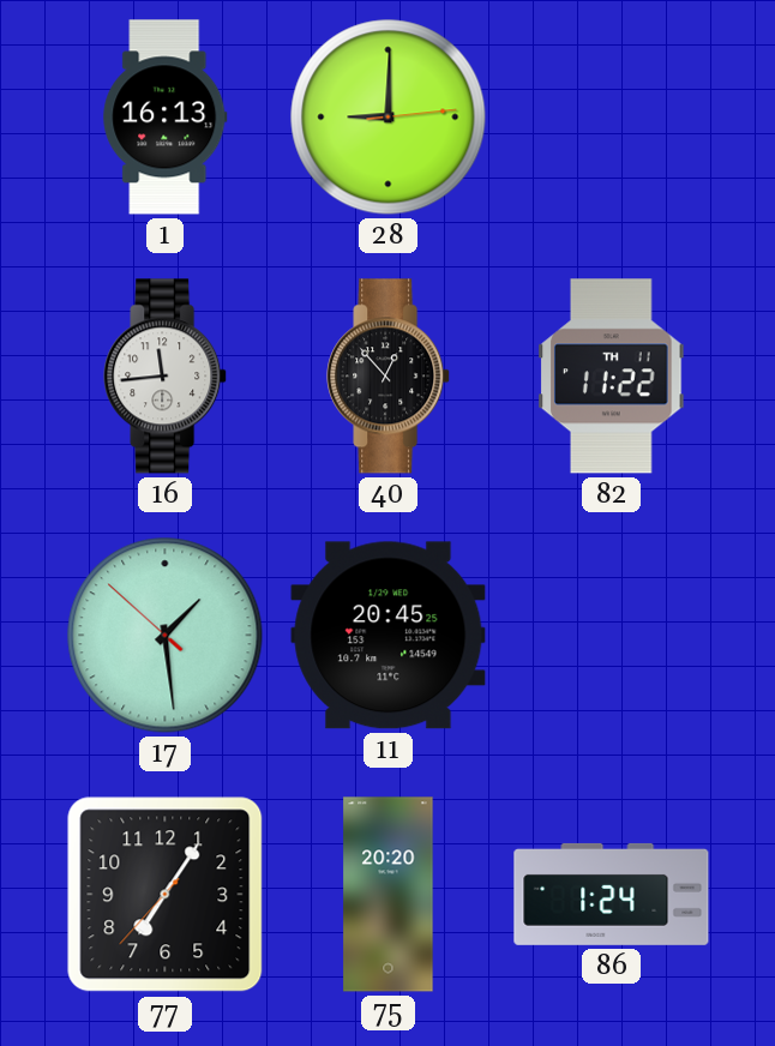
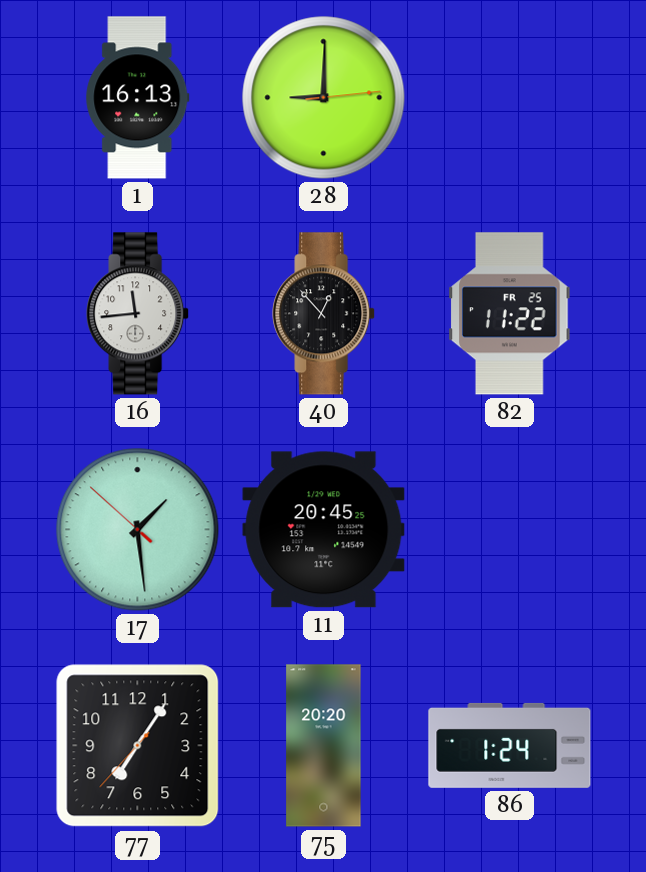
82 date: TH 11 -> FR 25
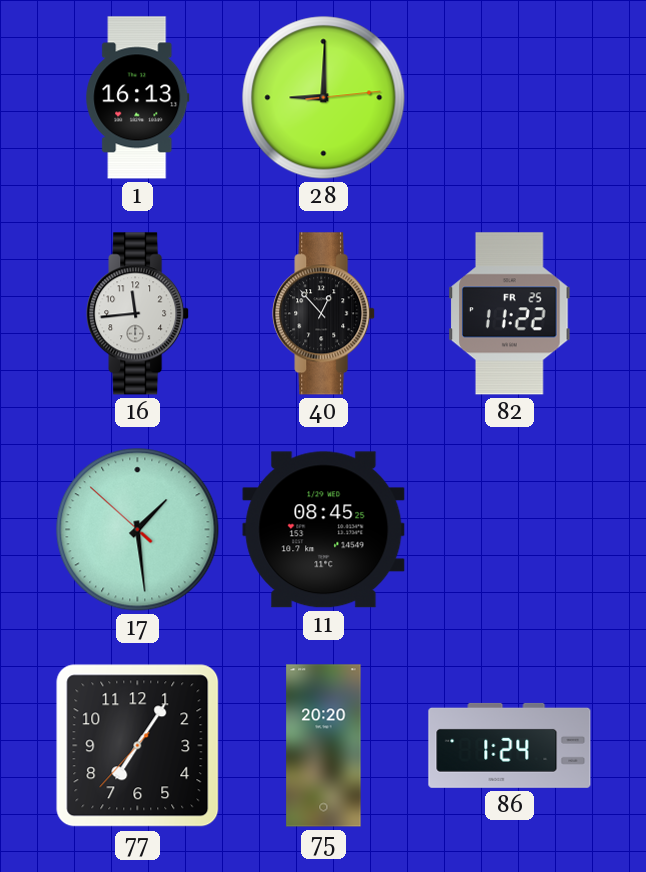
11: 20:45 -> 08:45
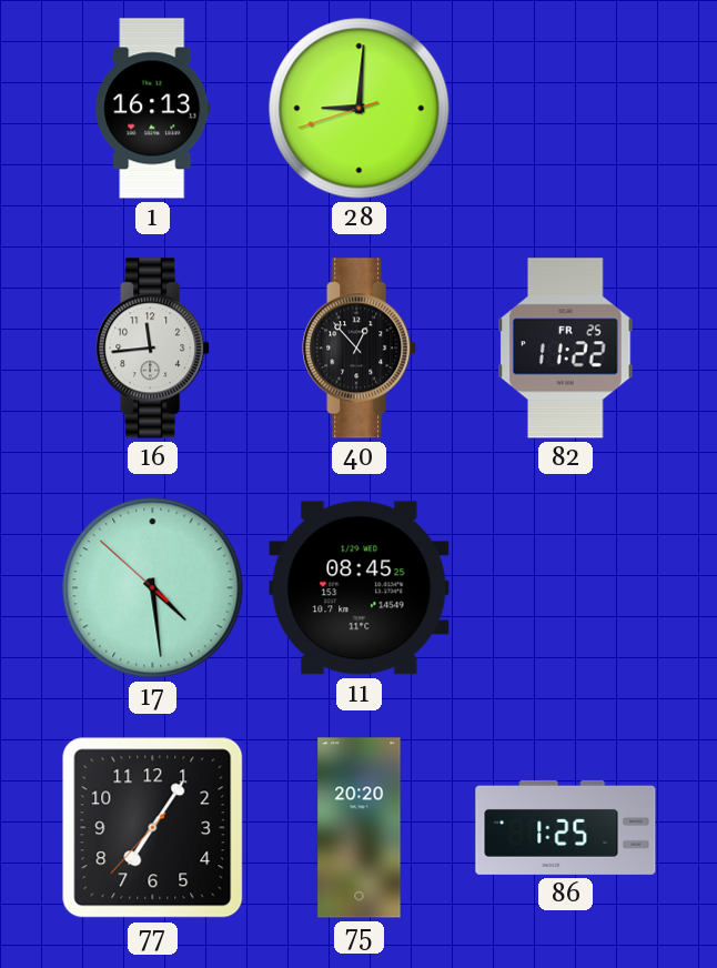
28: 9:00:14 -> 9:00:42
17: 1:28 -> 4:28
86: 1:24 -> 1:25
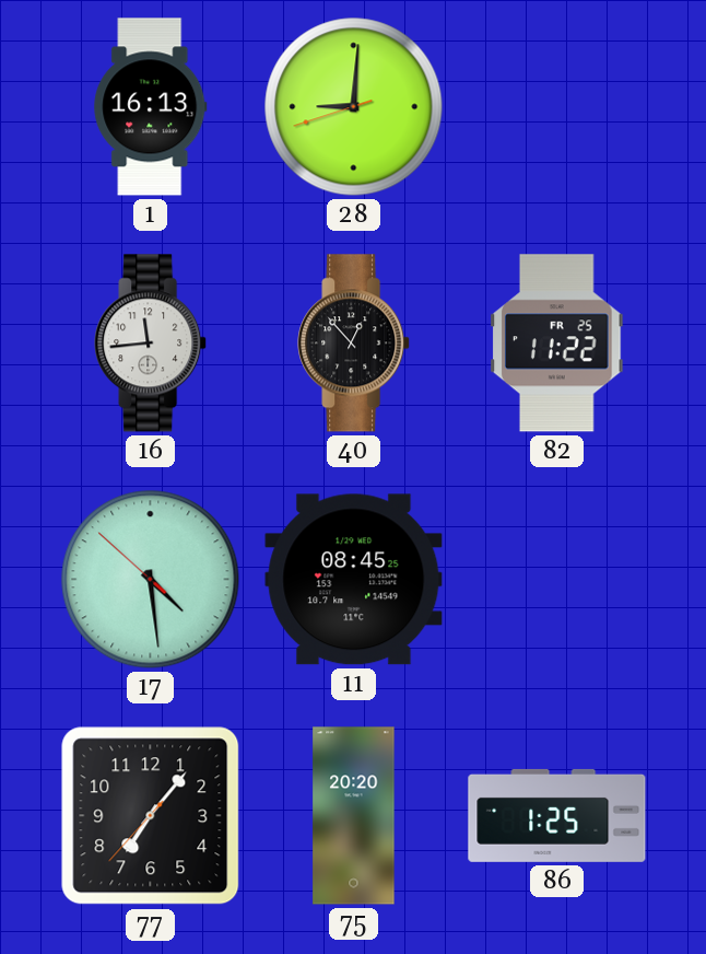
77: 7:05 -> 7:06
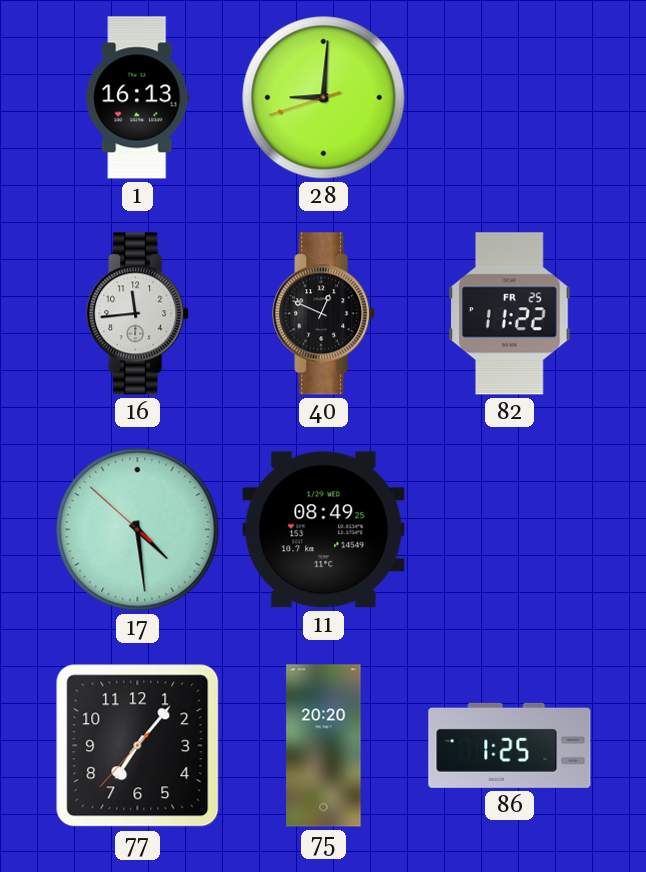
40: 12:53 -> 12:49
11: 08:45 -> 08:49
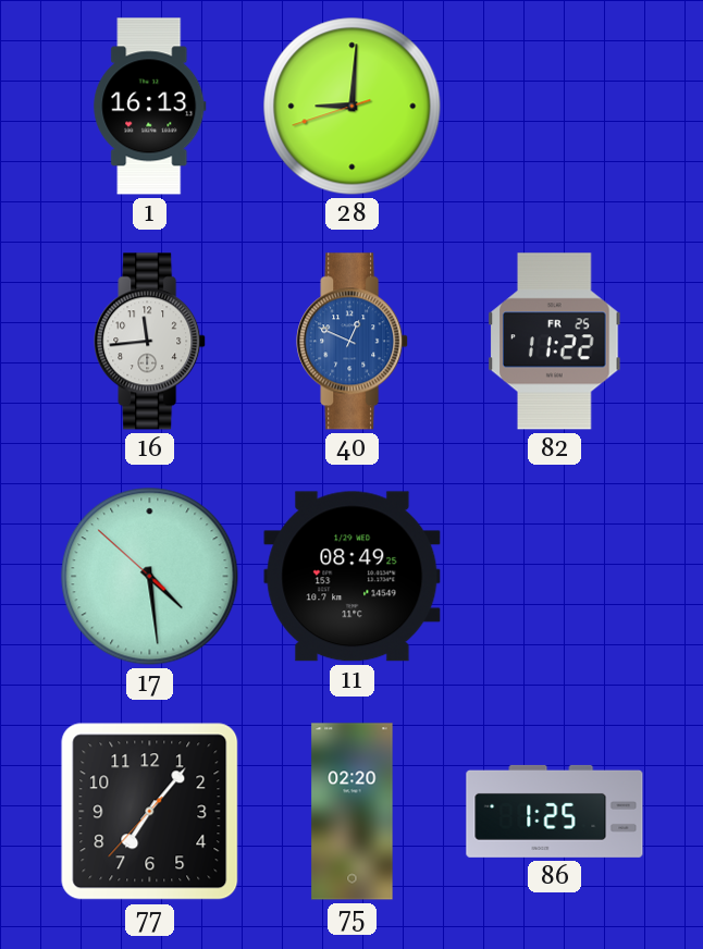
40 dial: black -> blue
75: 20:20 -> 02:20
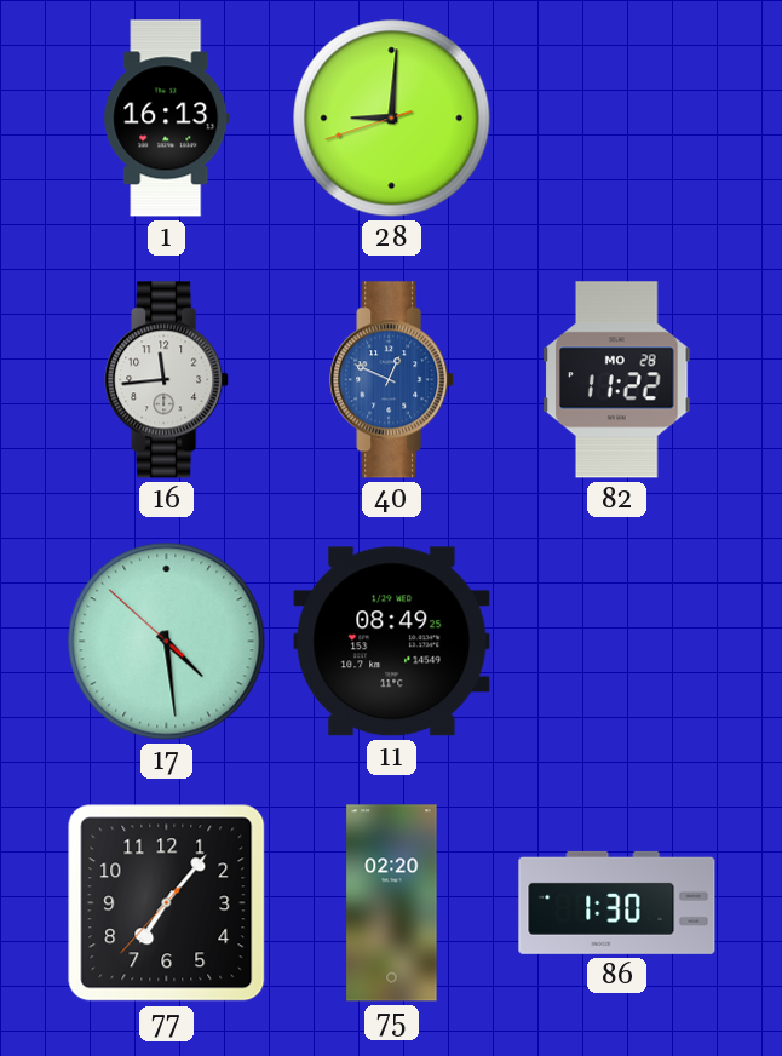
82 date: FR 25 -> MO 28
86: 1:25 -> 1:30
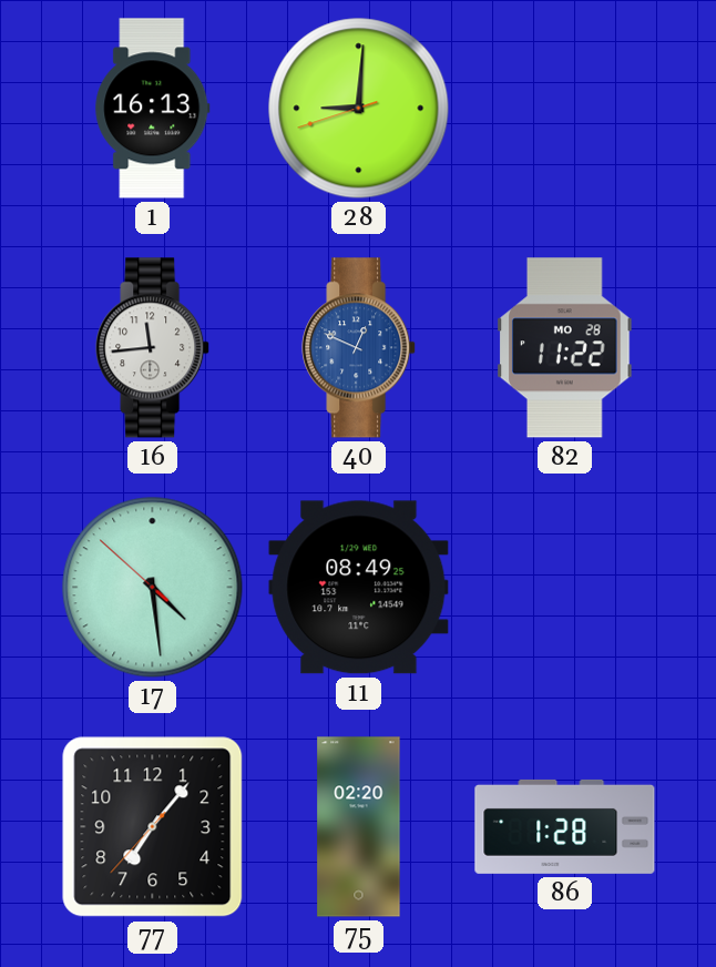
86: 1:30 -> 1:28
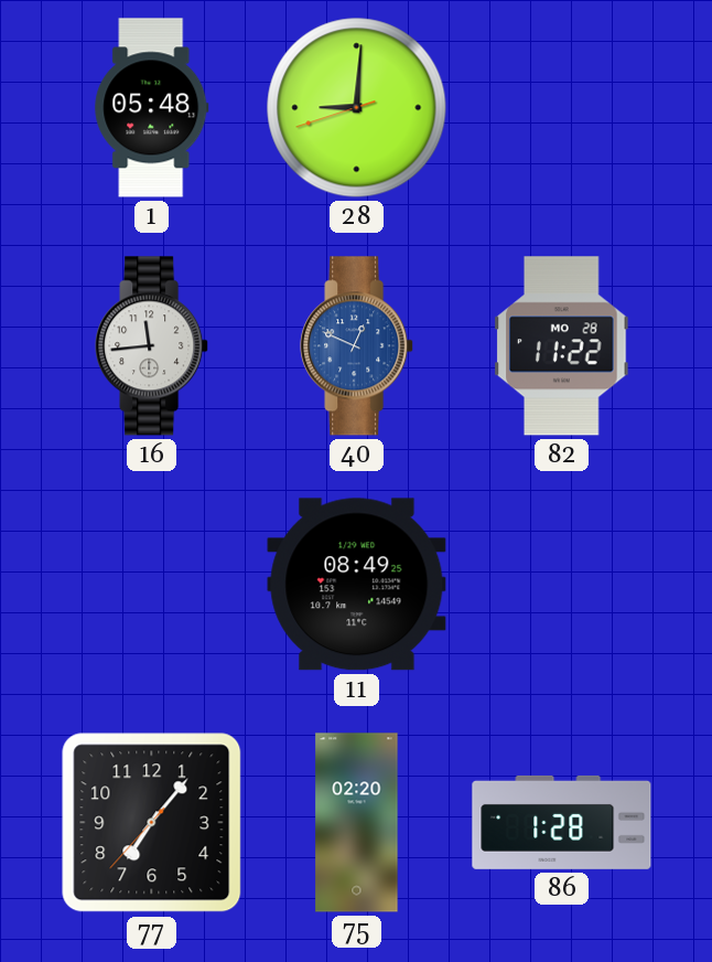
1: 16:13 -> 05:48
17: 4:28 -> none
